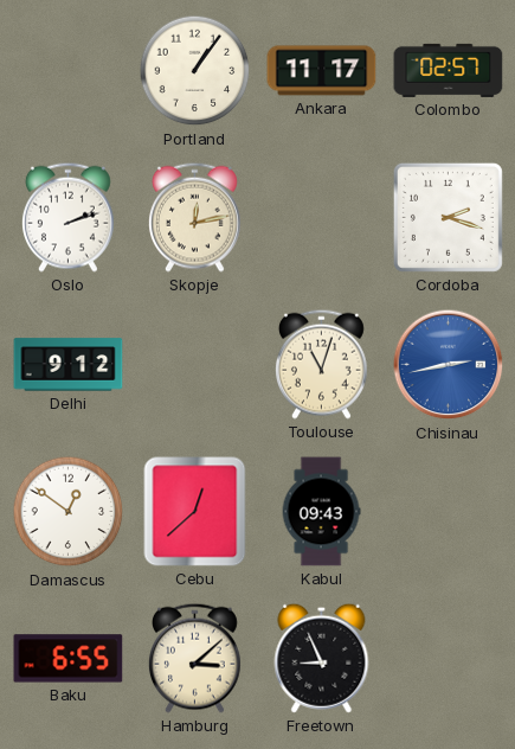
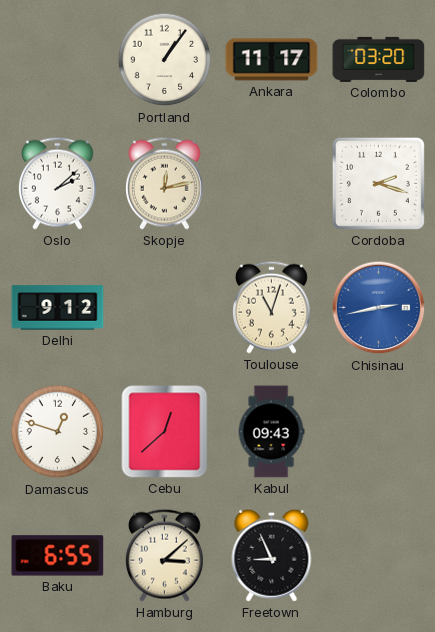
Colombo: 02:57 -> 03:20
Oslo: 2:12 -> 2:08
Damascus: 12:51 -> 12:48
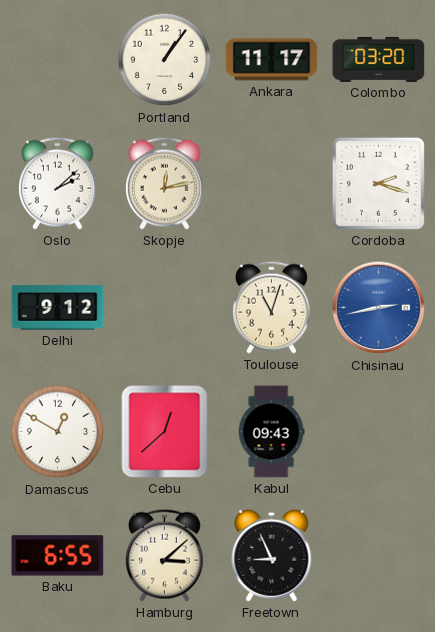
Damascus: 12:48 -> 12:50
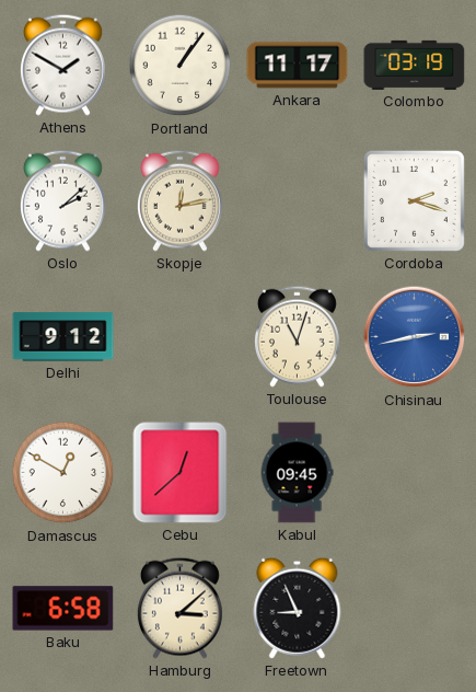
Athens: none -> 1:50
Colombo: 03:20 -> 03:19
Kabul: 09:43 -> 09:45
Baku: 6:55 -> 6:58
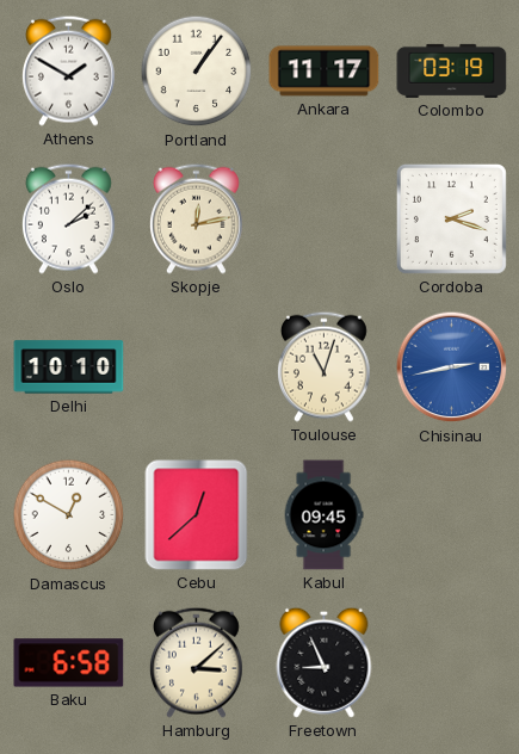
Delhi: 9:12 -> 10:10
